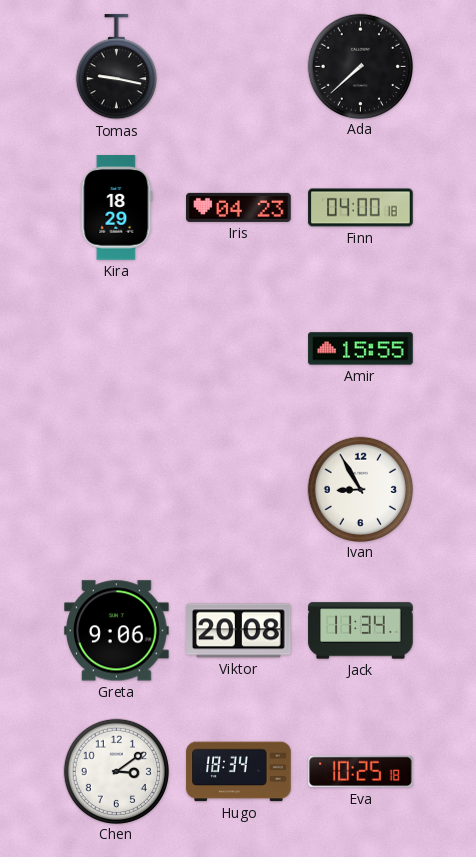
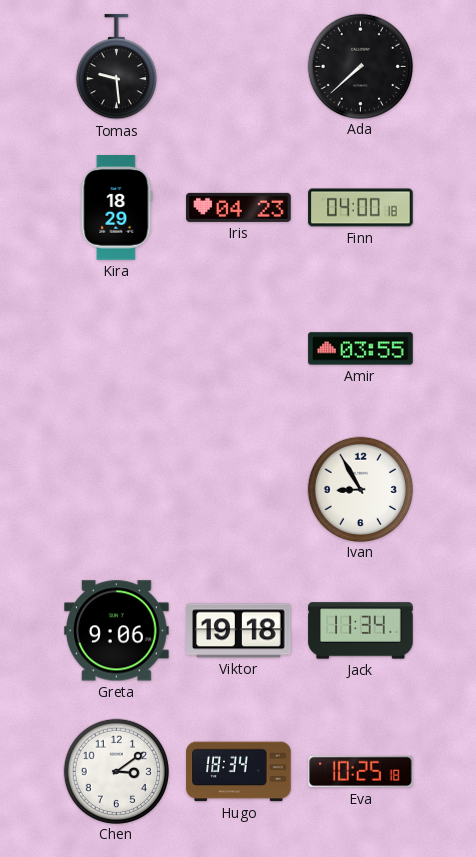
Tomas: 9:17 -> 9:29
Amir: 15:55 -> 03:55
Viktor: 20:08 -> 19:18
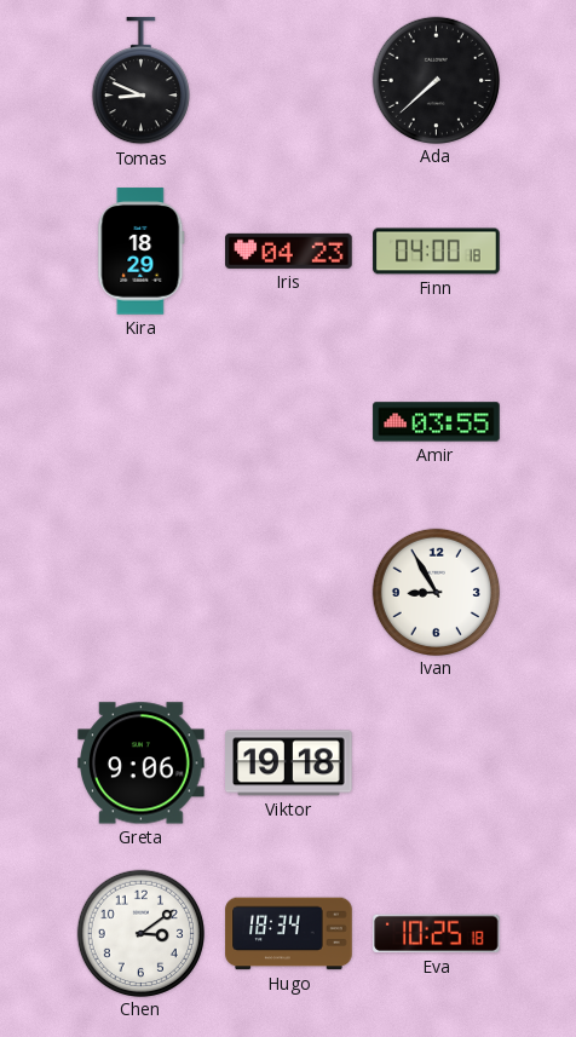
Tomas: 9:29 -> 8:49
Jack: 11:34 -> none
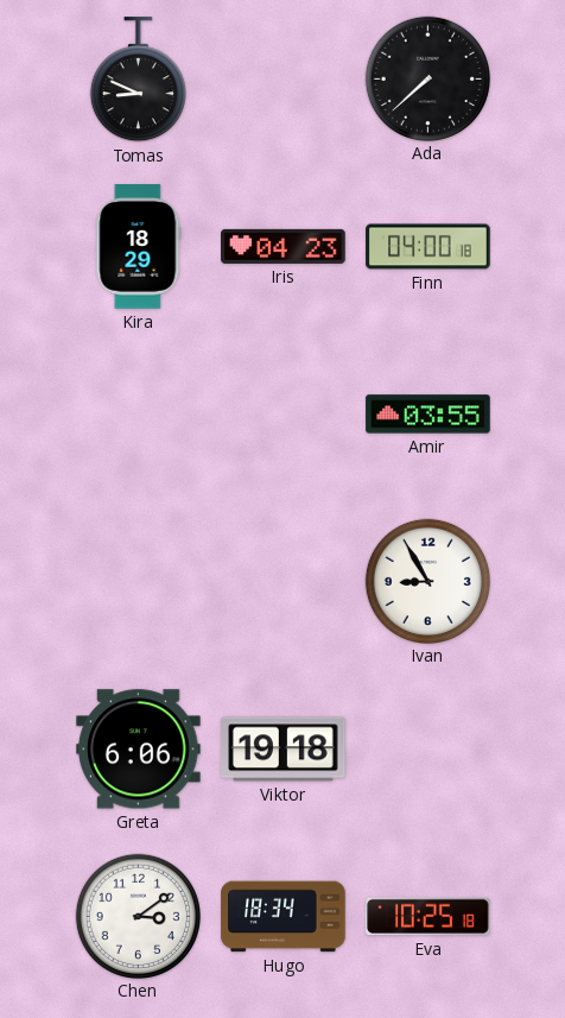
Greta: 9:06 -> 6:06
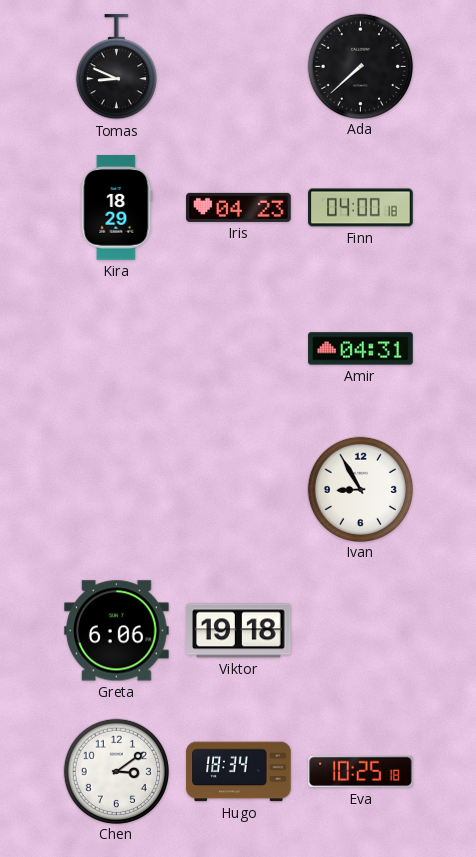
Amir: 03:55 -> 04:31
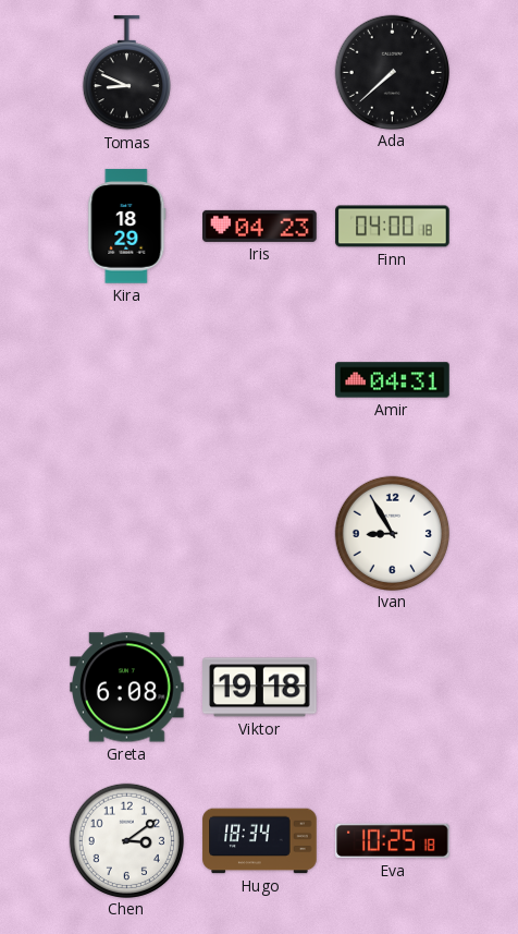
Greta: 6:06 -> 6:08
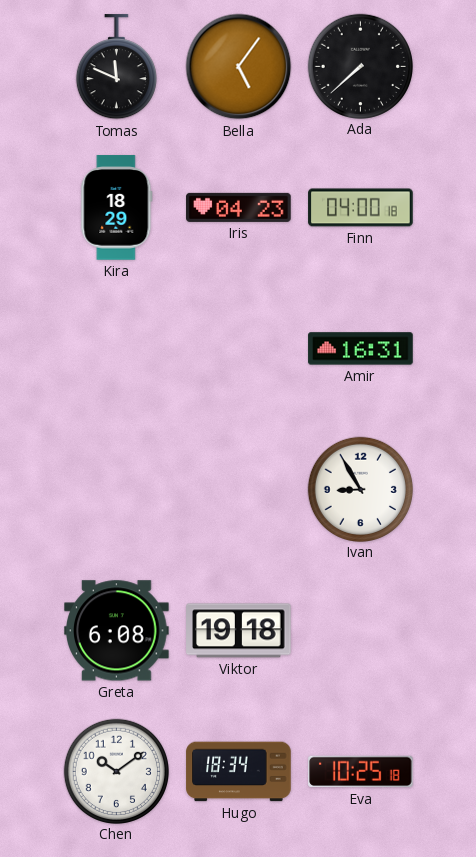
Tomas: 8:49 -> 11:49
Bella: none -> 5:06
Amir: 04:31 -> 16:31
Chen: 3:09 -> 10:09
